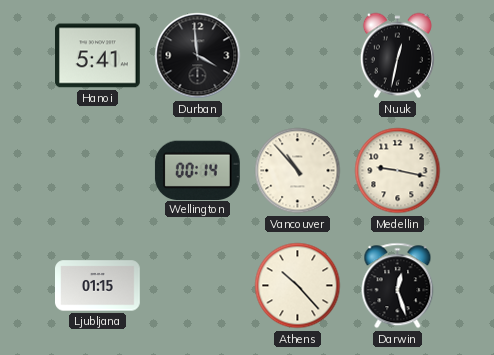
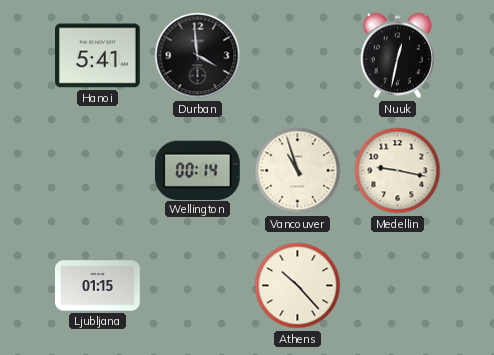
Vancouver: 10:53 -> 10:57
Darwin: 12:27 -> none
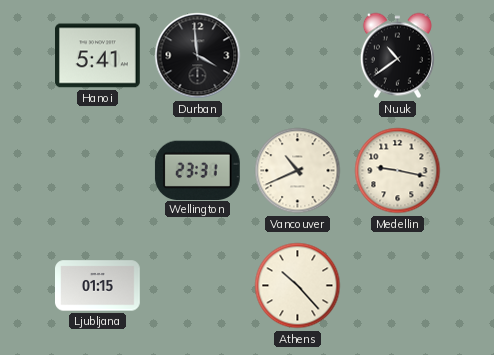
Nuuk: 12:32 -> 10:39
Wellington: 00:14 -> 23:31
Vancouver: 10:57 -> 10:41
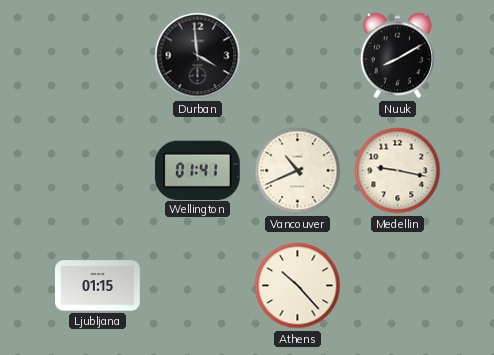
Hanoi: 5:41 -> none
Nuuk: 10:39 -> 8:10
Wellington: 23:31 -> 01:41
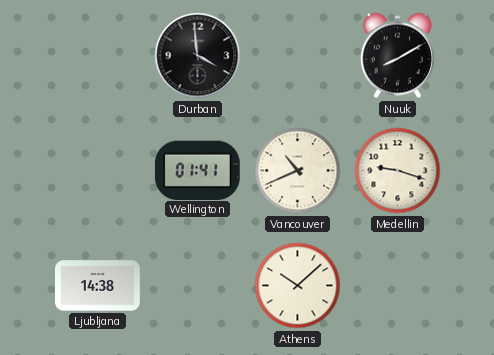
Medellin: 9:17 -> 9:18
Ljubljana: 01:15 -> 14:38
Athens: 10:23 -> 10:08
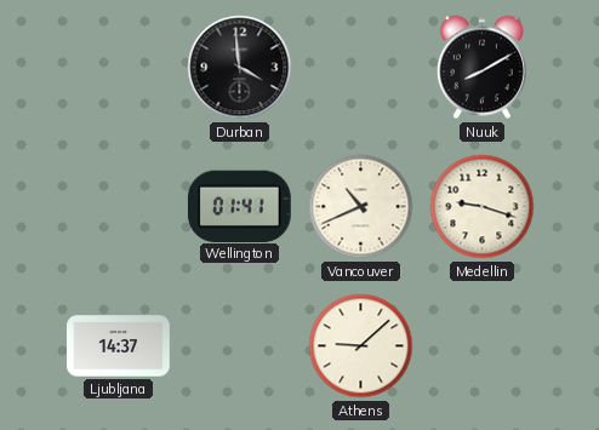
Ljubljana: 14:38 -> 14:37
Athens: 10:08 -> 9:08
